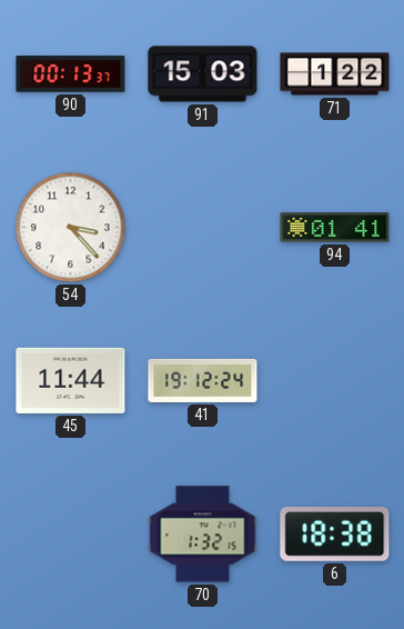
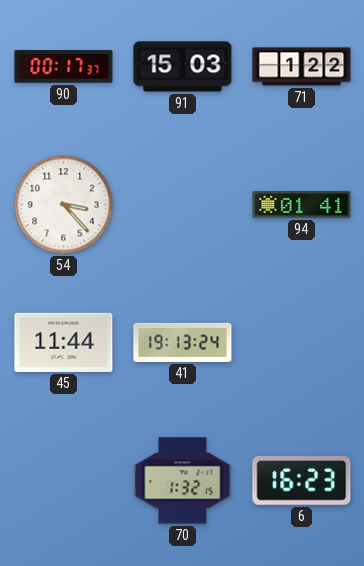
90: 00:13 -> 00:17
41: 19:12 -> 19:13
6: 18:38 -> 16:23
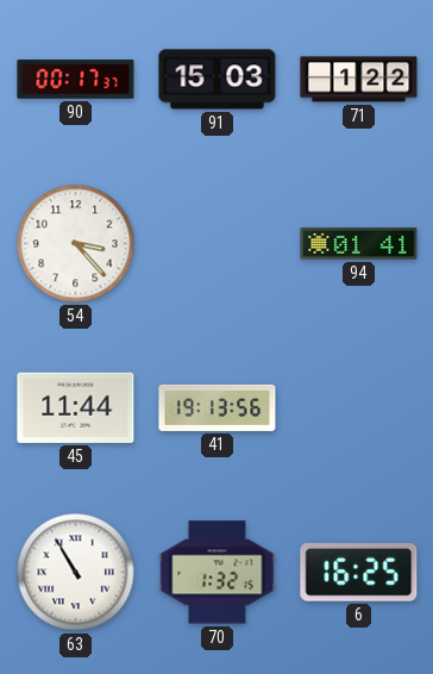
41: 19:13:24 -> 19:13:56
63: none -> 10:55
6: 16:23 -> 16:25
